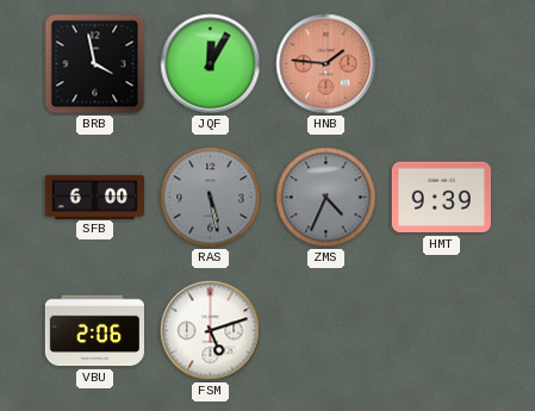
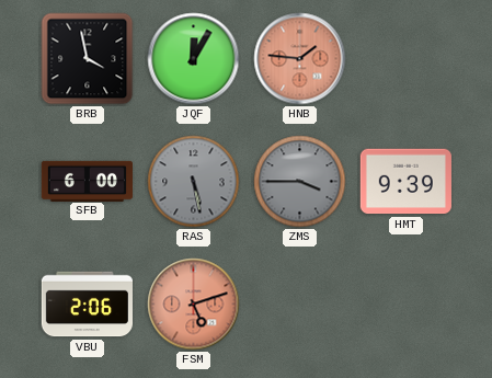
ZMS: 4:34 -> 3:45
FSM dial: white -> salmon
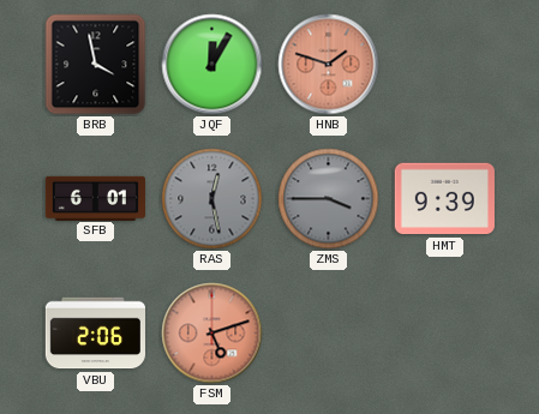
HNB: 1:46 -> 1:48
SFB: 6:00 -> 6:01
RAS: 5:28 -> 12:28
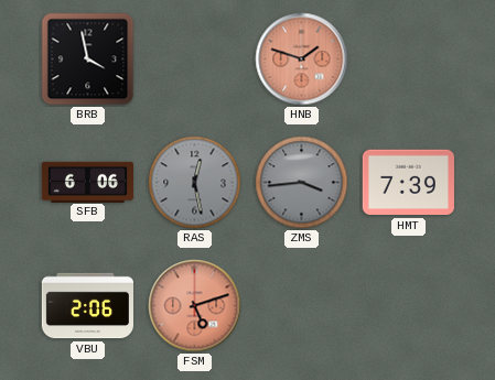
JQF: 12:05 -> none
SFB: 6:01 -> 6:06
ZMS: 3:45 -> 3:44
HMT: 9:39 -> 7:39
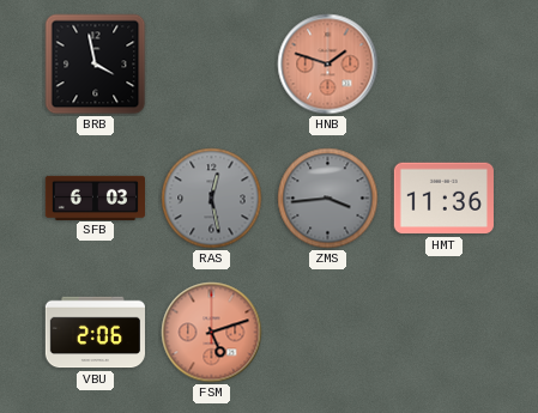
SFB: 6:06 -> 6:03
HMT: 7:39 -> 11:36
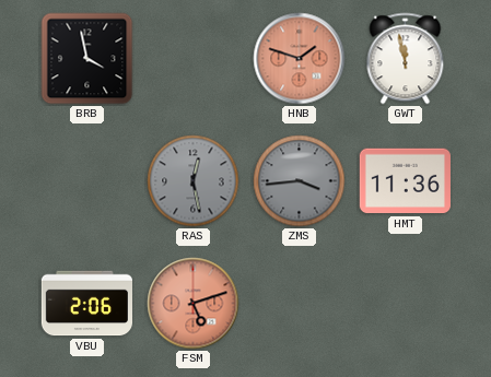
GWT: none -> 11:58
SFB: 6:03 -> none
